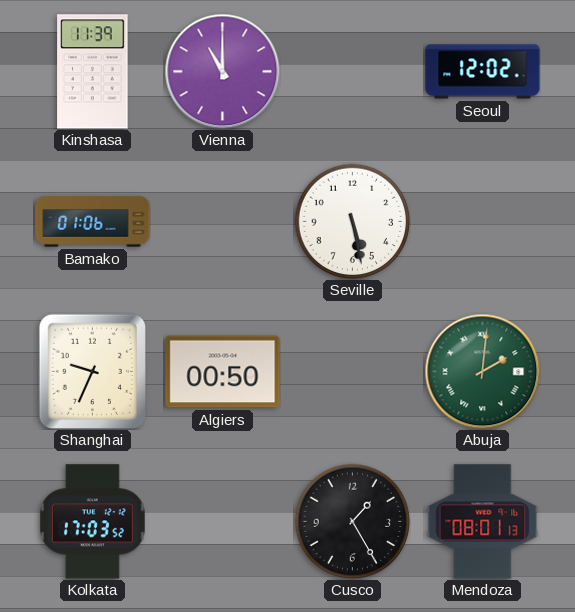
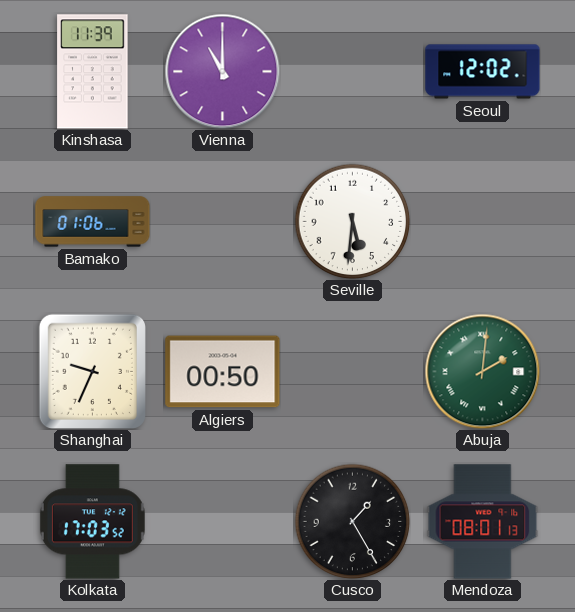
Seville: 5:28 -> 5:31
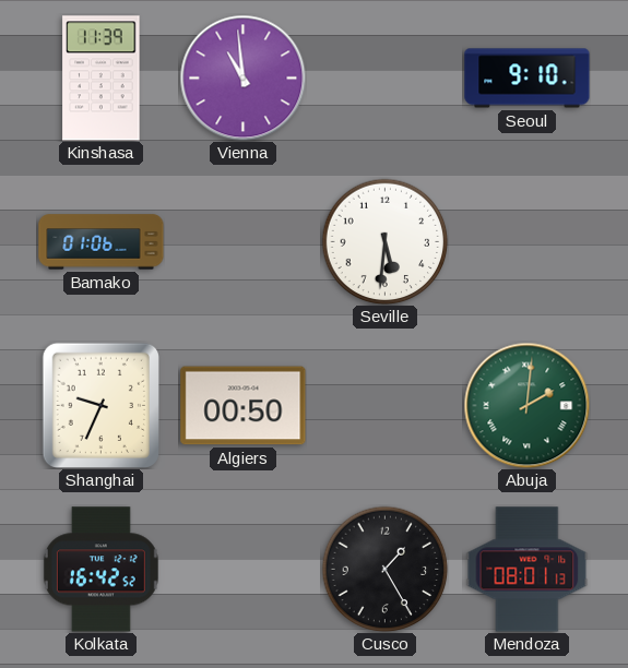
Vienna: 11:00 -> 10:59
Seoul: 12:02 -> 9:10
Kolkata: 17:03 -> 16:42
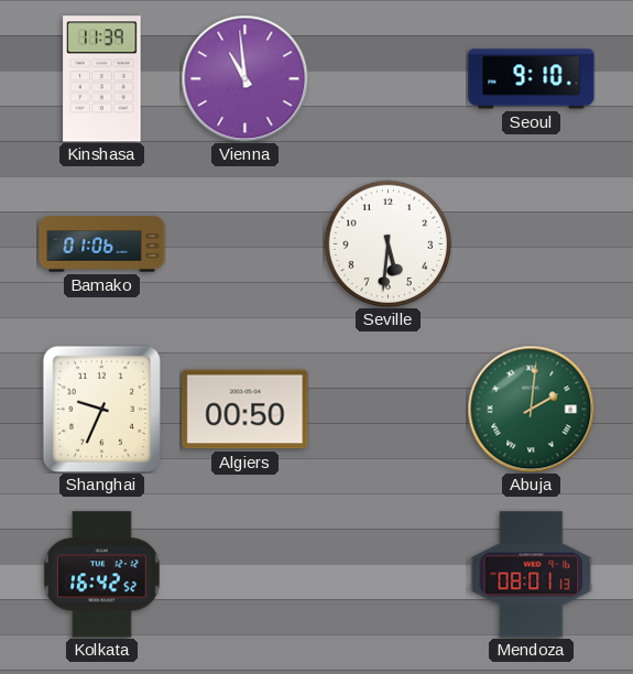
Cusco: 1:25 -> none
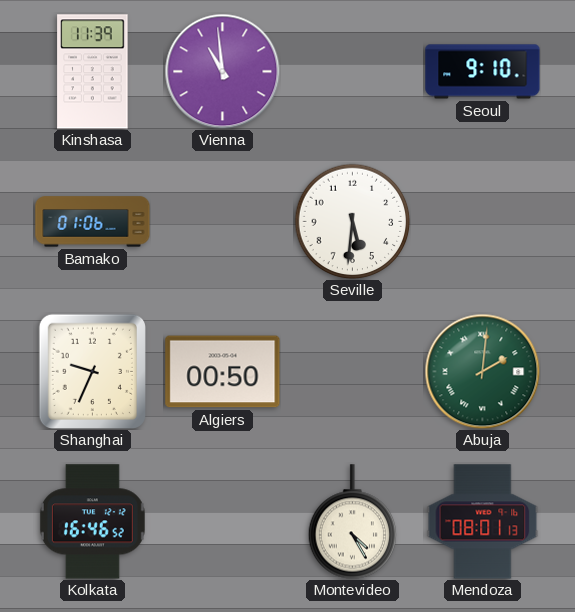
Kolkata: 16:42 -> 16:46
Montevideo: none -> 4:25
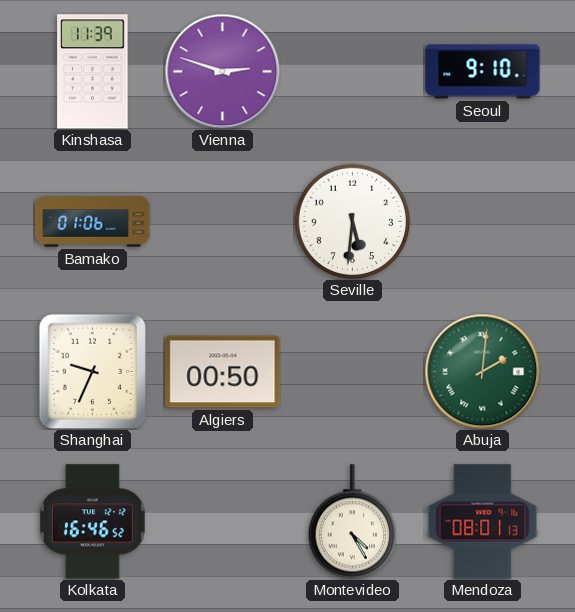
Vienna: 10:59 -> 2:48
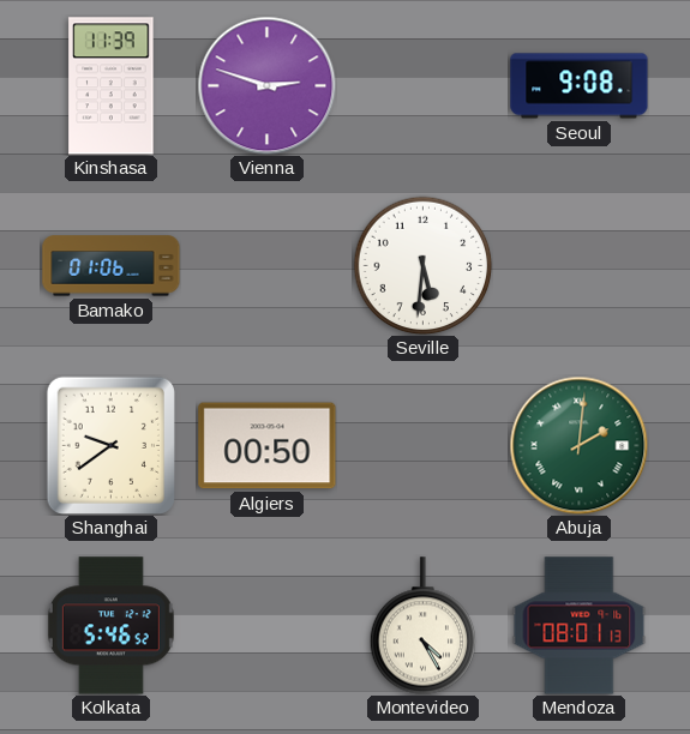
Seoul: 9:10 -> 9:08
Shanghai: 9:34 -> 9:39
Kolkata: 16:46 -> 5:46
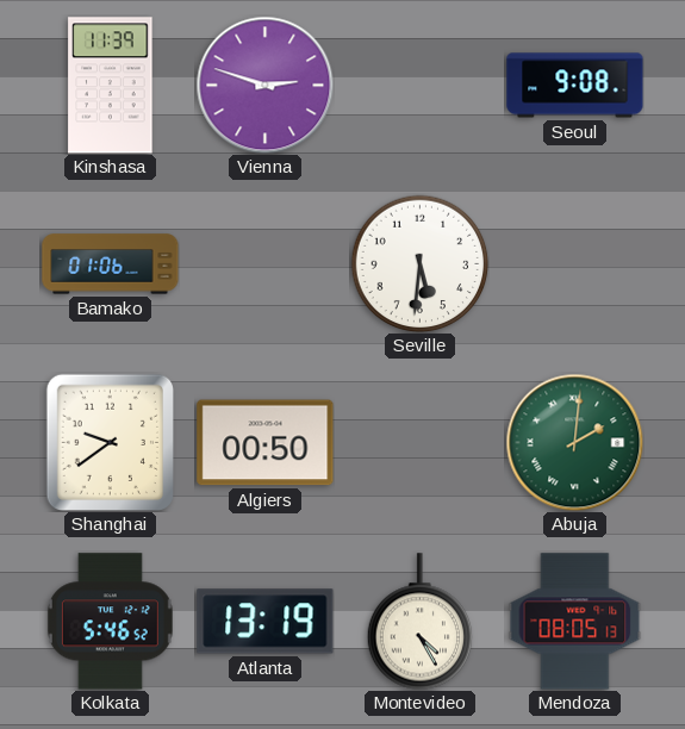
Atlanta: none -> 13:19
Mendoza: 08:01 -> 08:05
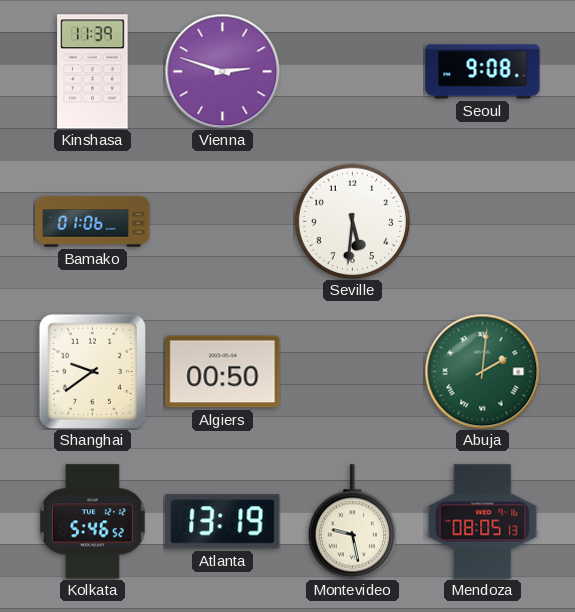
Montevideo: 4:25 -> 9:28
